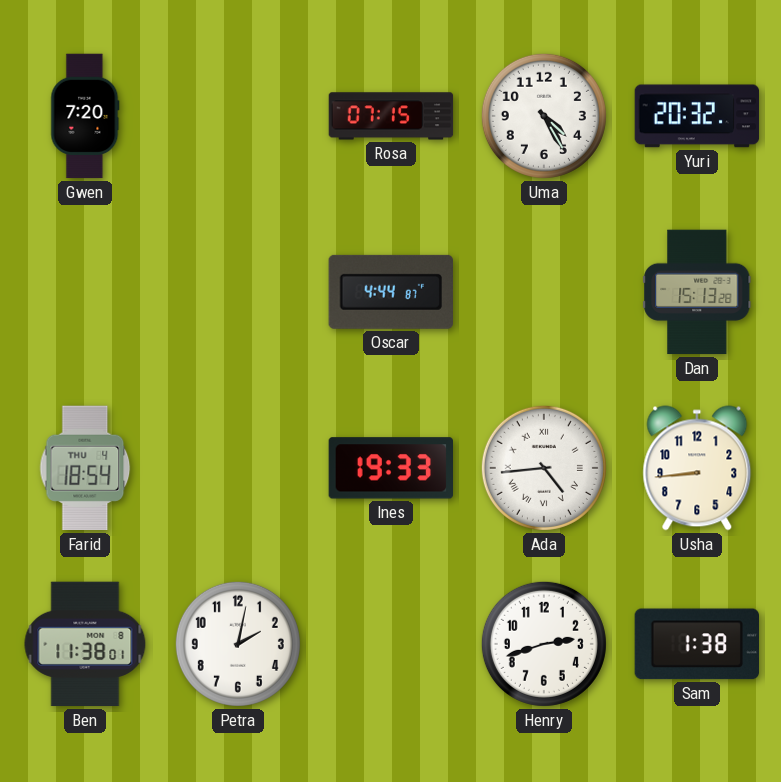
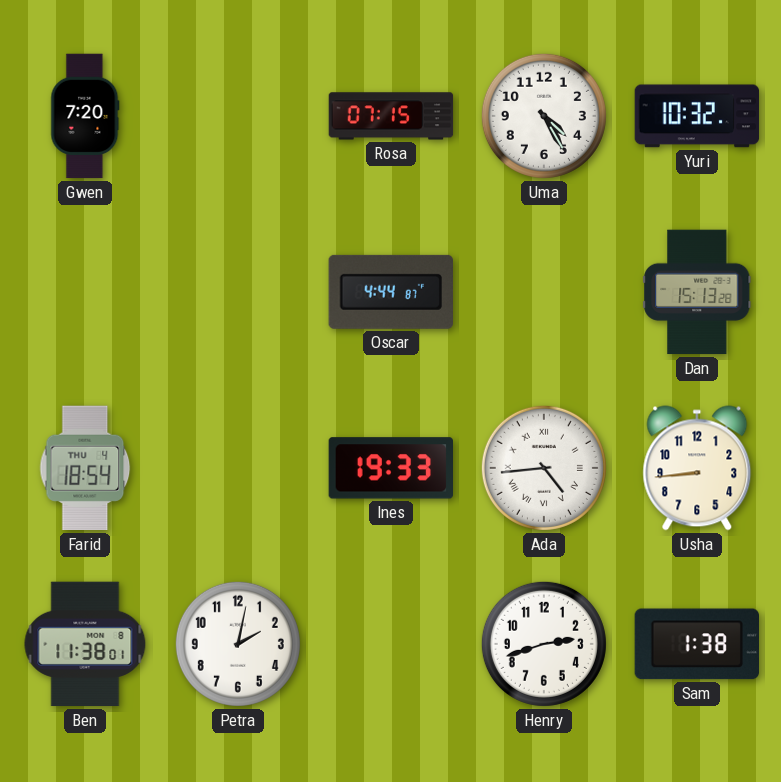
Yuri: 20:32 -> 10:32
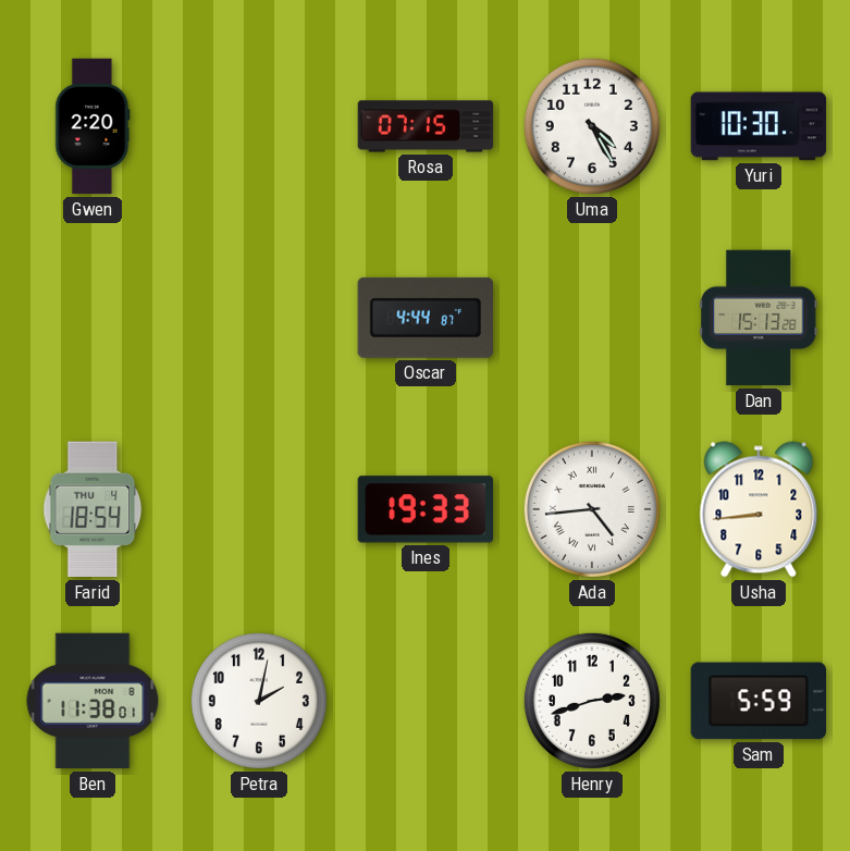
Gwen: 7:20 -> 2:20
Yuri: 10:32 -> 10:30
Sam: 1:38 -> 5:59
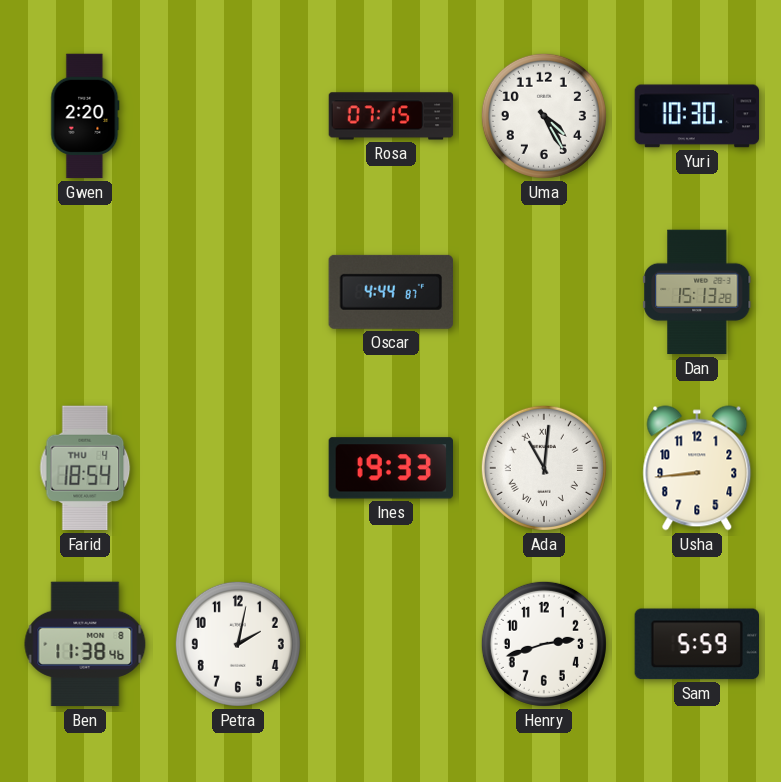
Ada: 4:44 -> 11:01
Ben: 11:38:01 -> 11:38:46
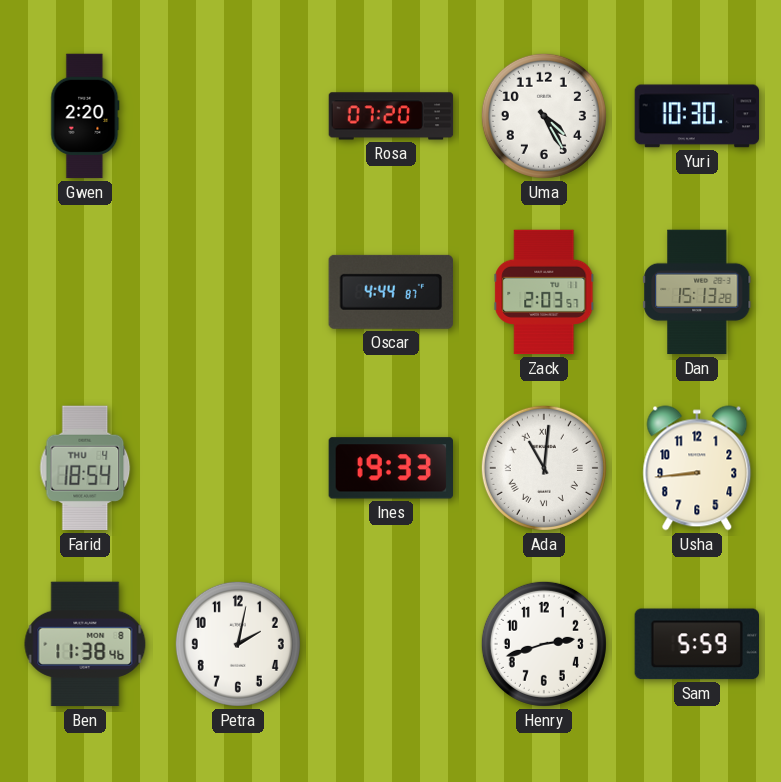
Rosa: 07:15 -> 07:20
Zack: none -> 2:03
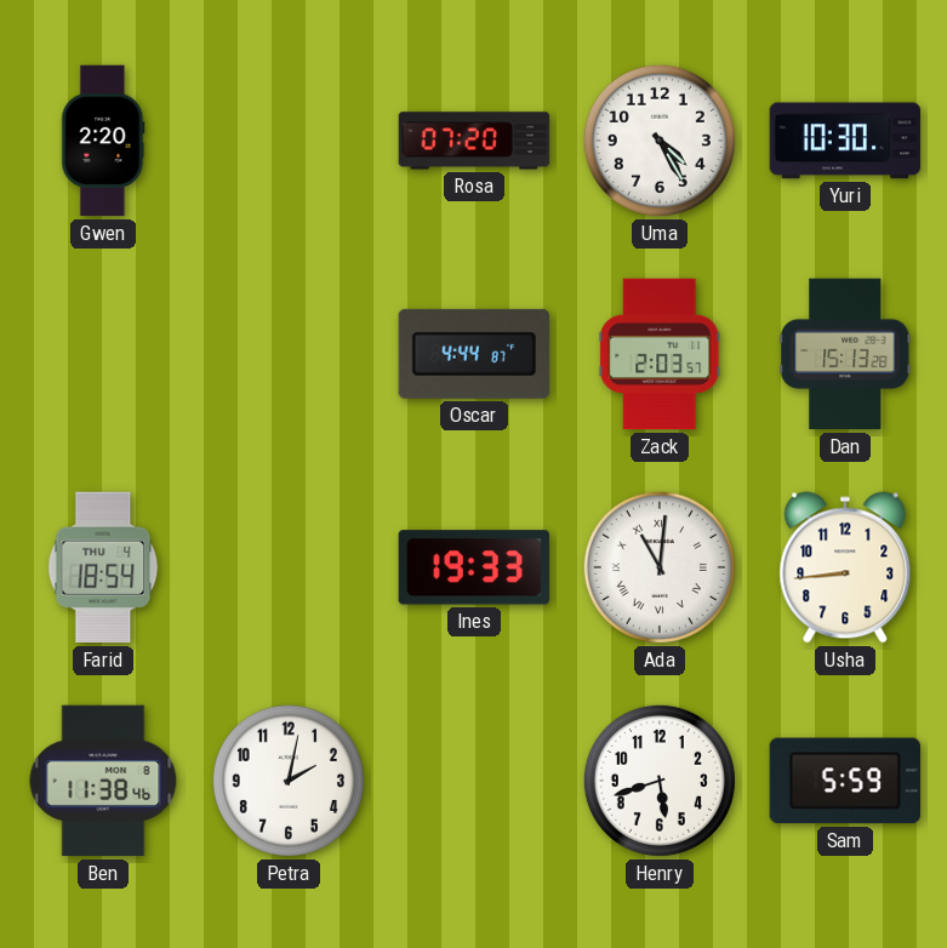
Henry: 2:42 -> 5:42
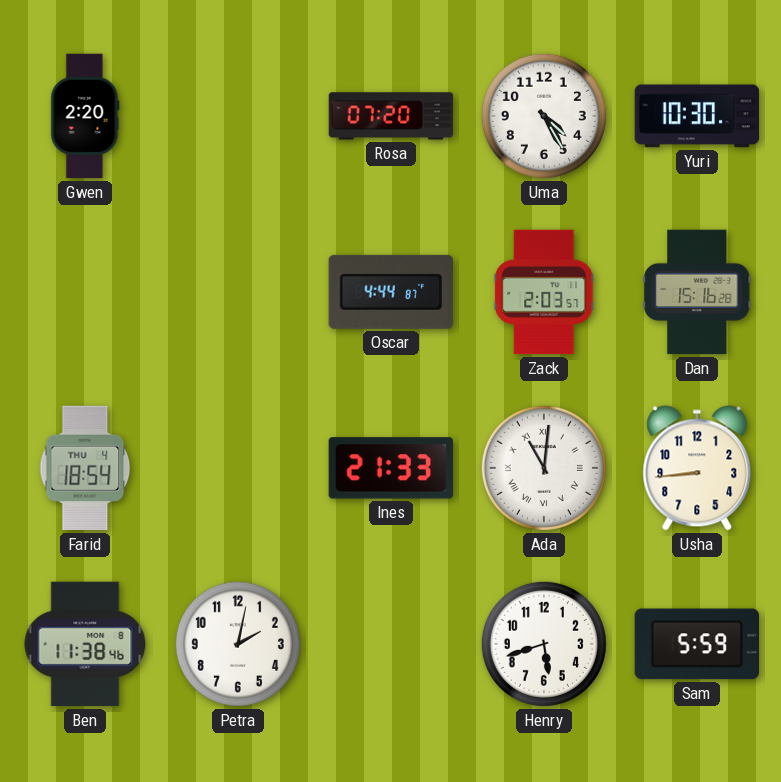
Dan: 15:13 -> 15:16
Ines: 19:33 -> 21:33
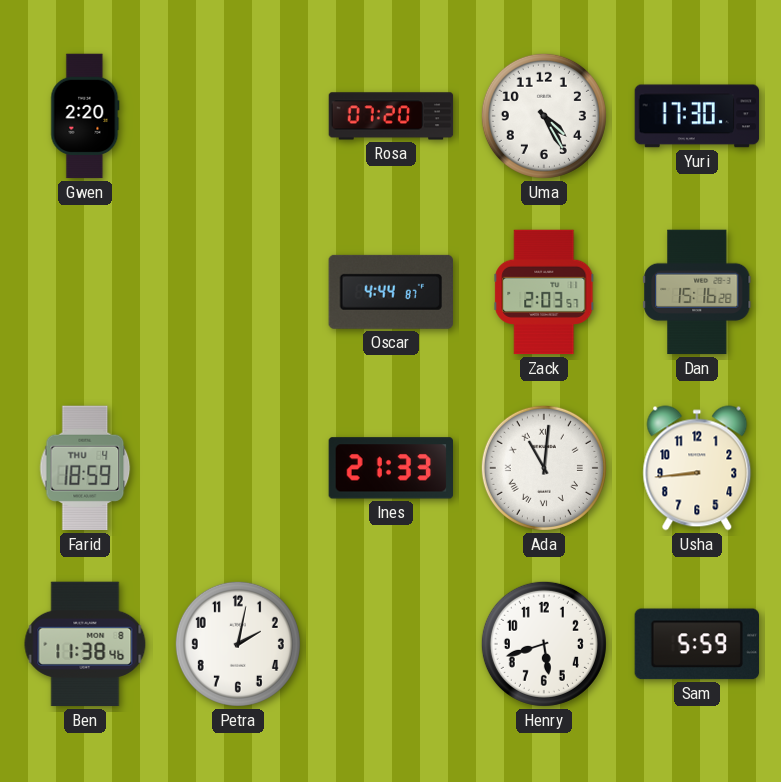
Yuri: 10:30 -> 17:30
Farid: 18:54 -> 18:59
